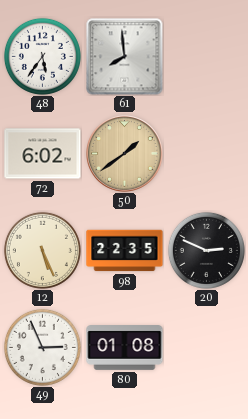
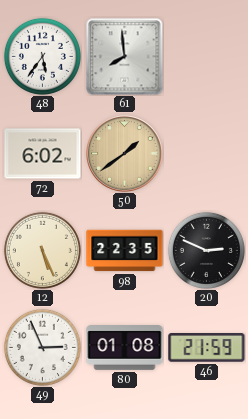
46: none -> 21:59
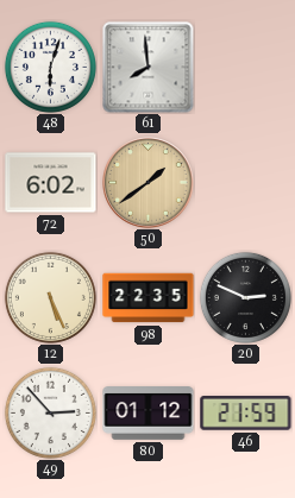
48: 5:36 -> 6:03
49: 2:56 -> 2:53
80: 01:08 -> 01:12
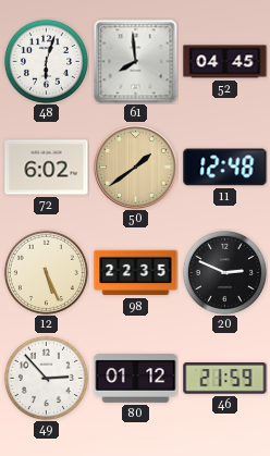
52: none -> 04:45
11: none -> 12:48
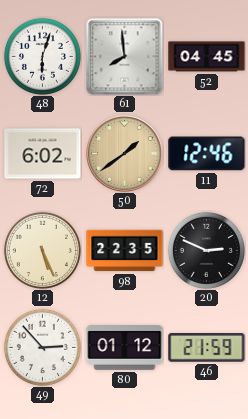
11: 12:48 -> 12:46
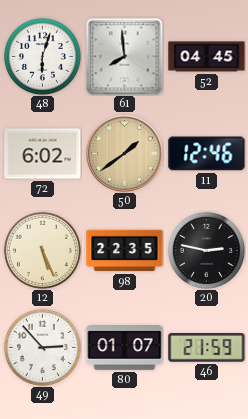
20: 2:49 -> 2:47
80: 01:12 -> 01:07
